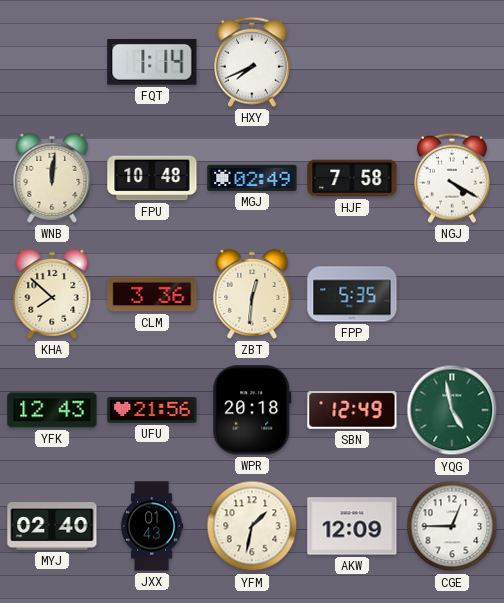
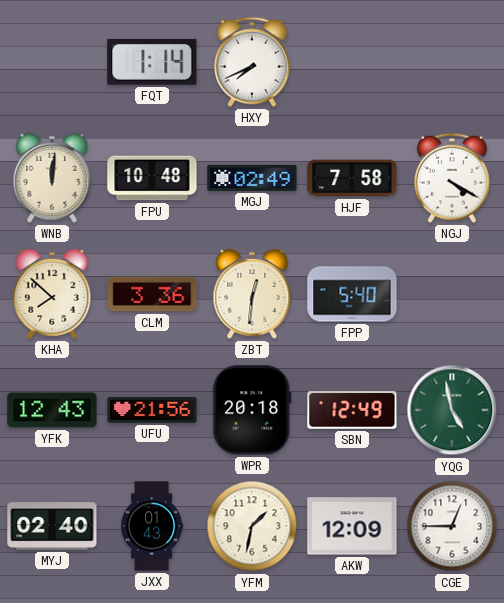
FPP: 5:35 -> 5:40
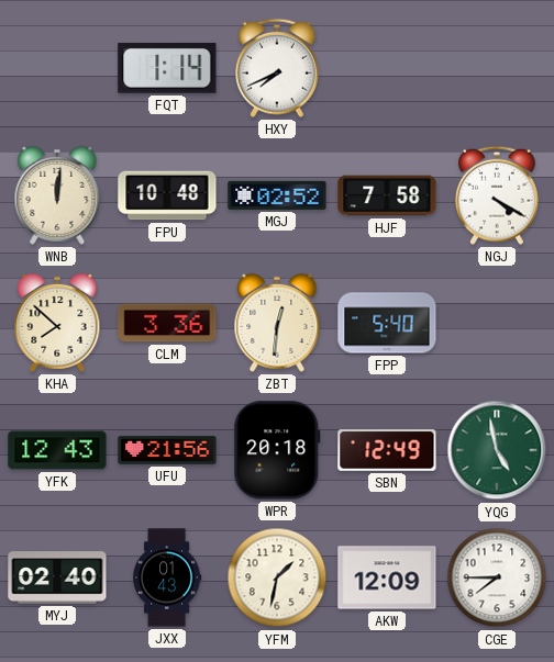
MGJ: 02:49 -> 02:52
CGE: 12:45 -> 7:45
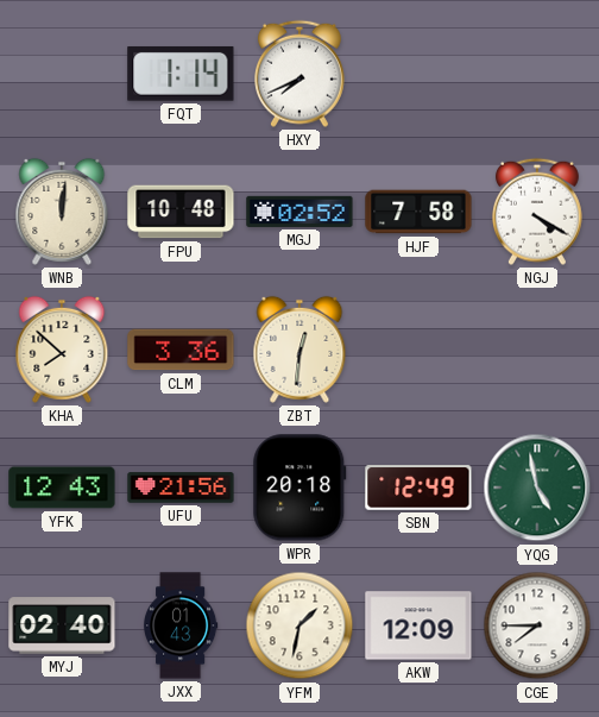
FPP: 5:40 -> none
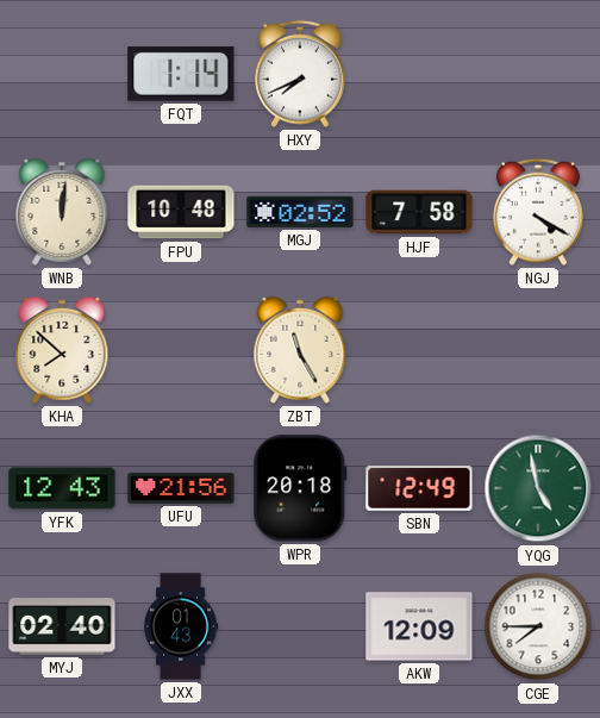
CLM: 3:36 -> none
ZBT: 12:31 -> 11:25
YFM: 1:32 -> none
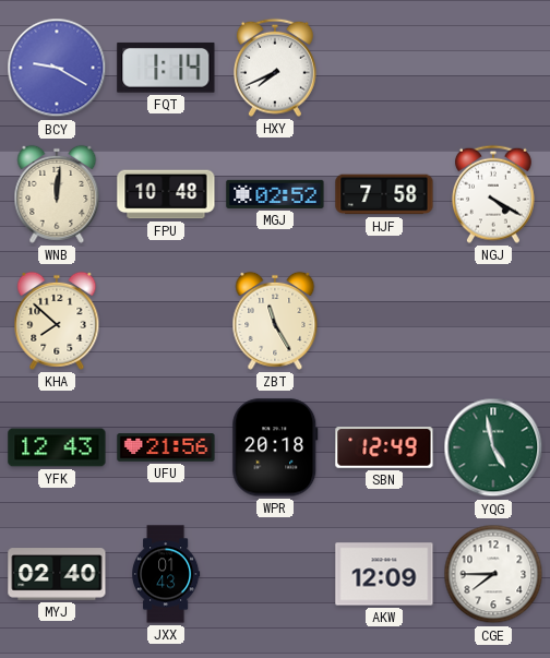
BCY: none -> 9:20
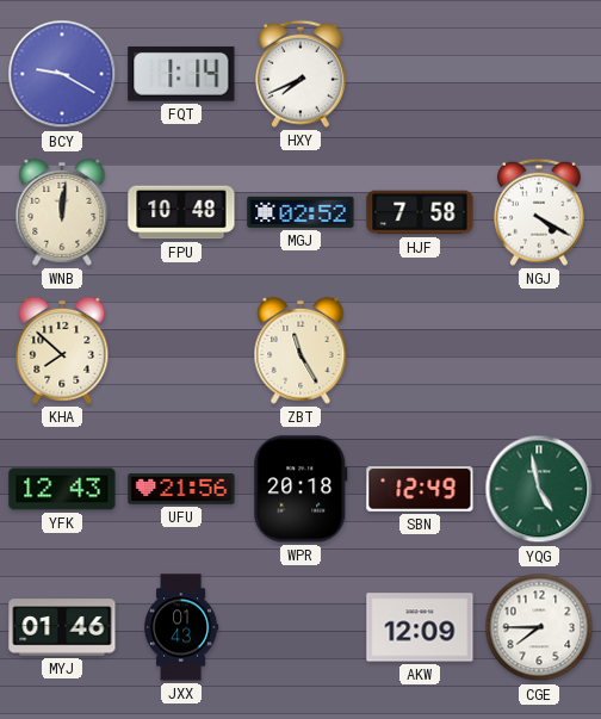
MYJ: 02:40 -> 01:46
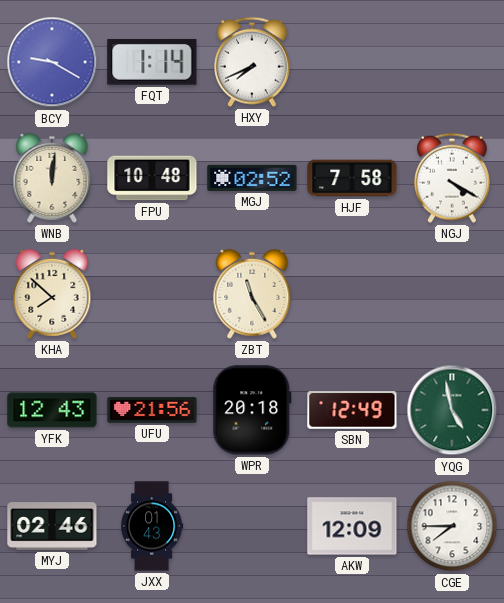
MYJ: 01:46 -> 02:46
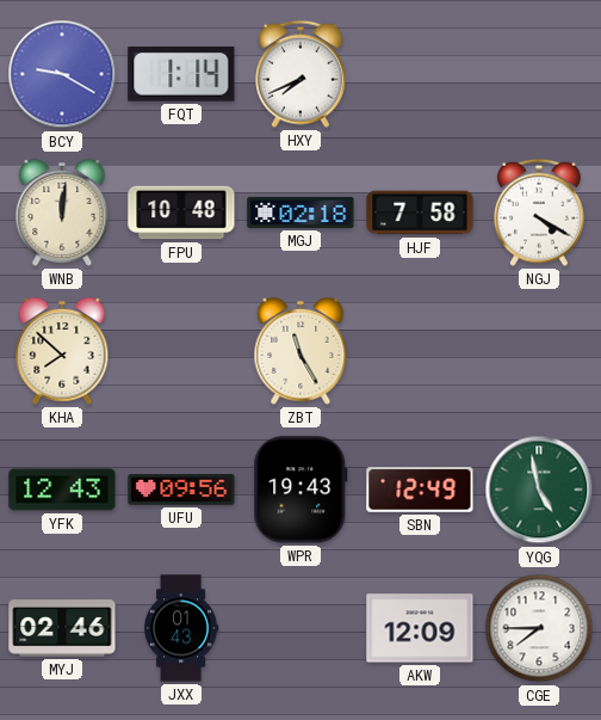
MGJ: 02:52 -> 02:18
UFU: 21:56 -> 09:56
WPR: 20:18 -> 19:43
